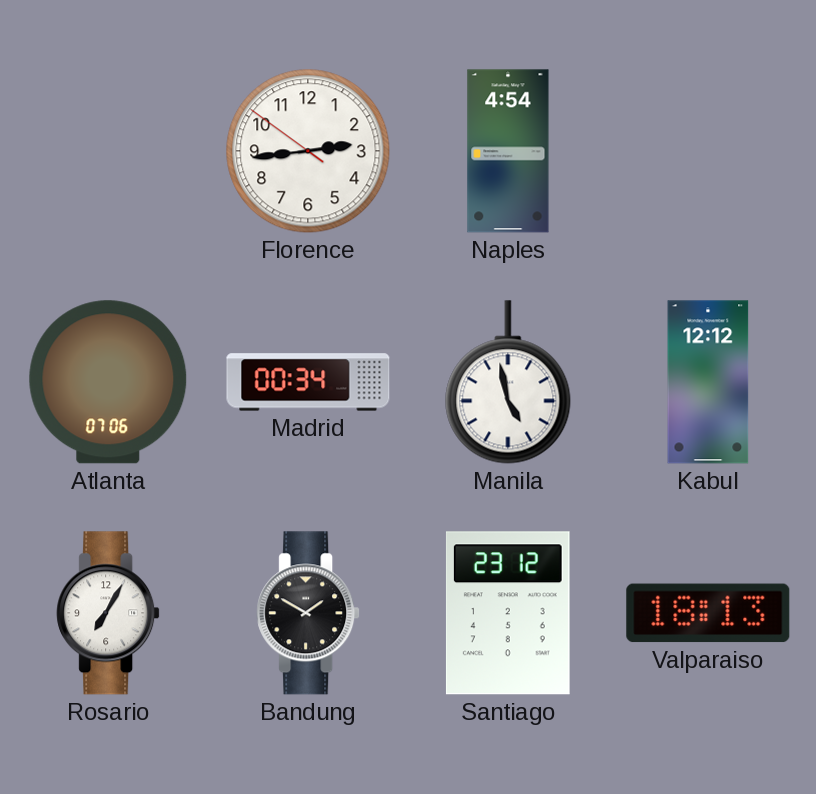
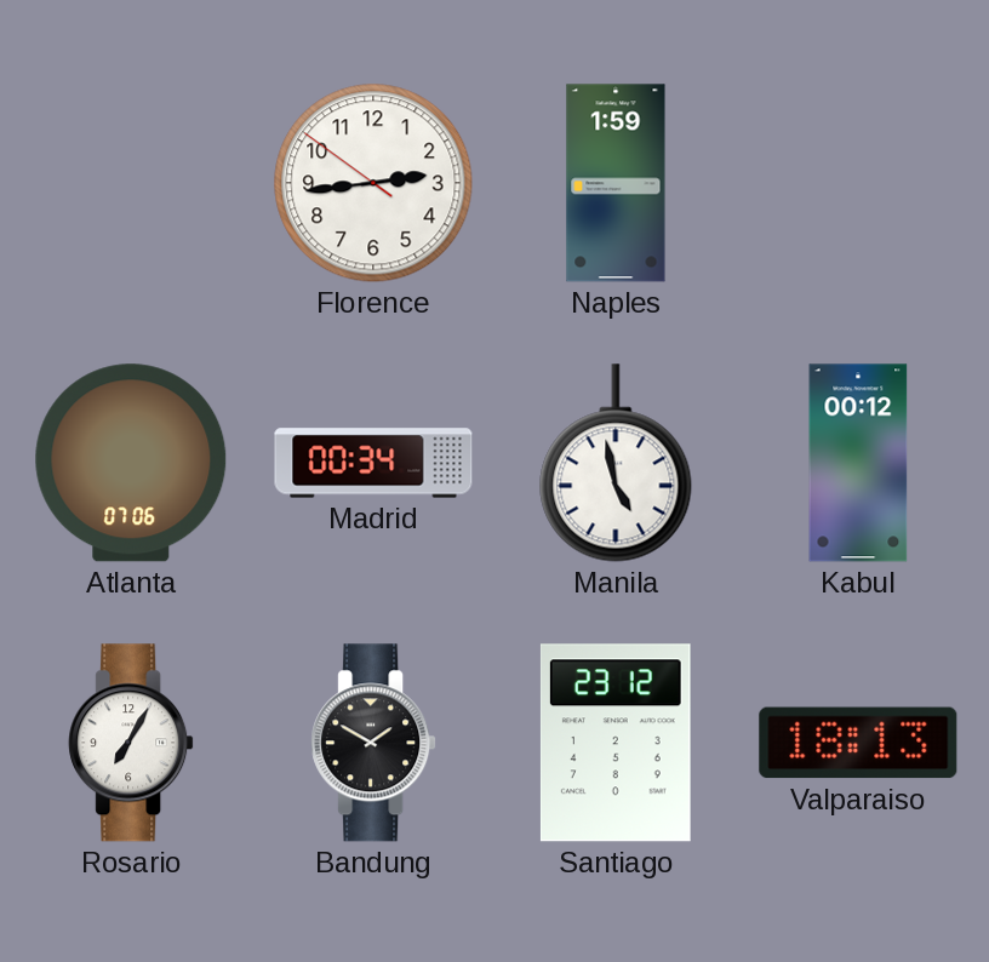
Naples: 4:54 -> 1:59
Kabul: 12:12 -> 00:12
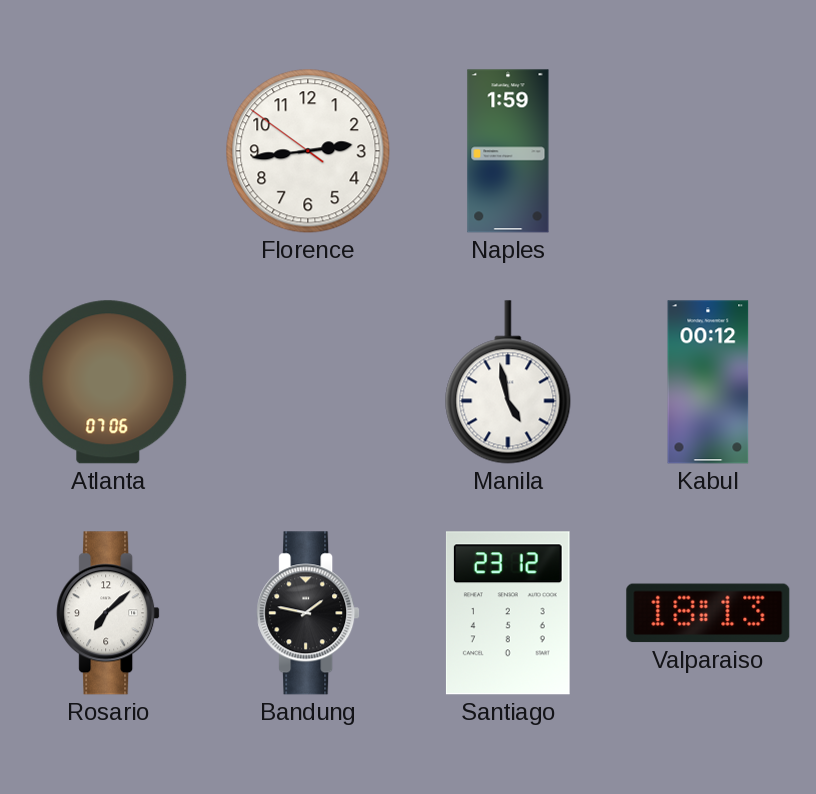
Madrid: 00:34 -> none
Rosario: 7:05 -> 7:08
Bandung: 1:50 -> 1:47
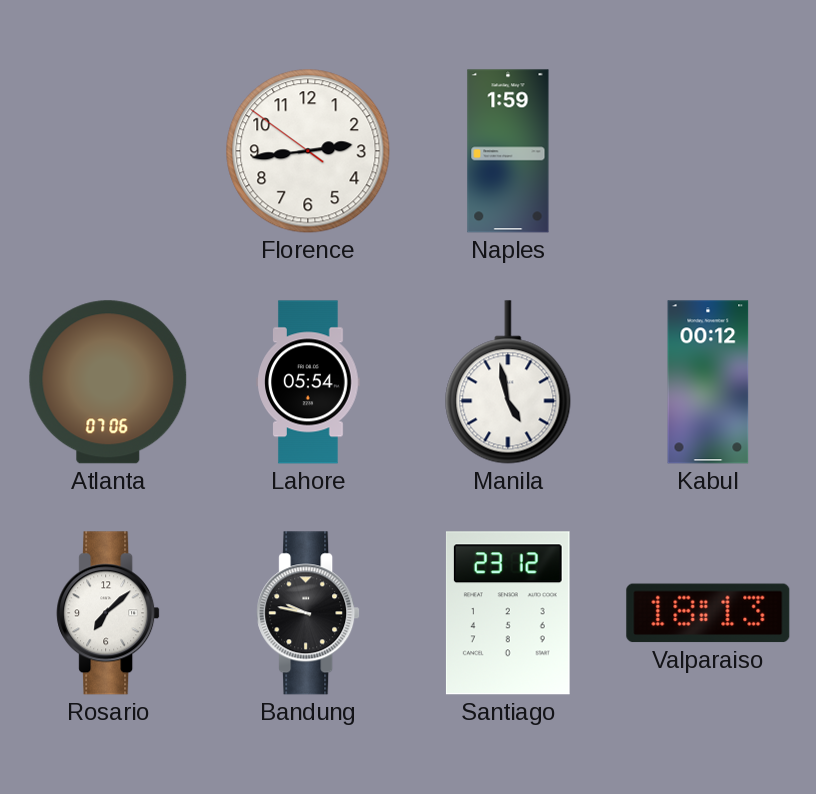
Lahore: none -> 05:54
Bandung: 1:47 -> 9:47
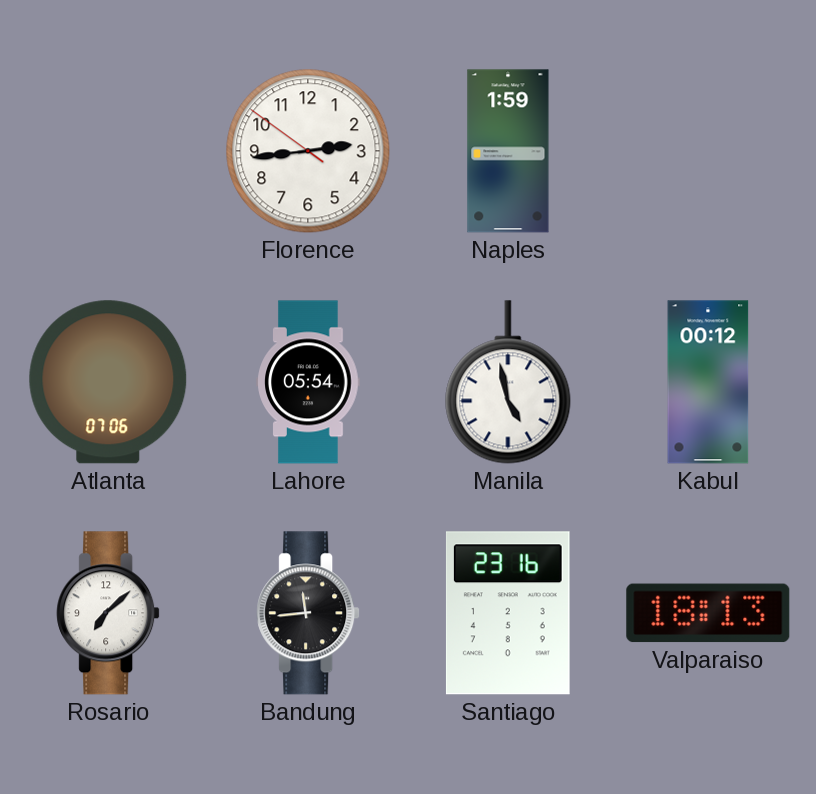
Bandung: 9:47 -> 11:44
Santiago: 23:12 -> 23:16
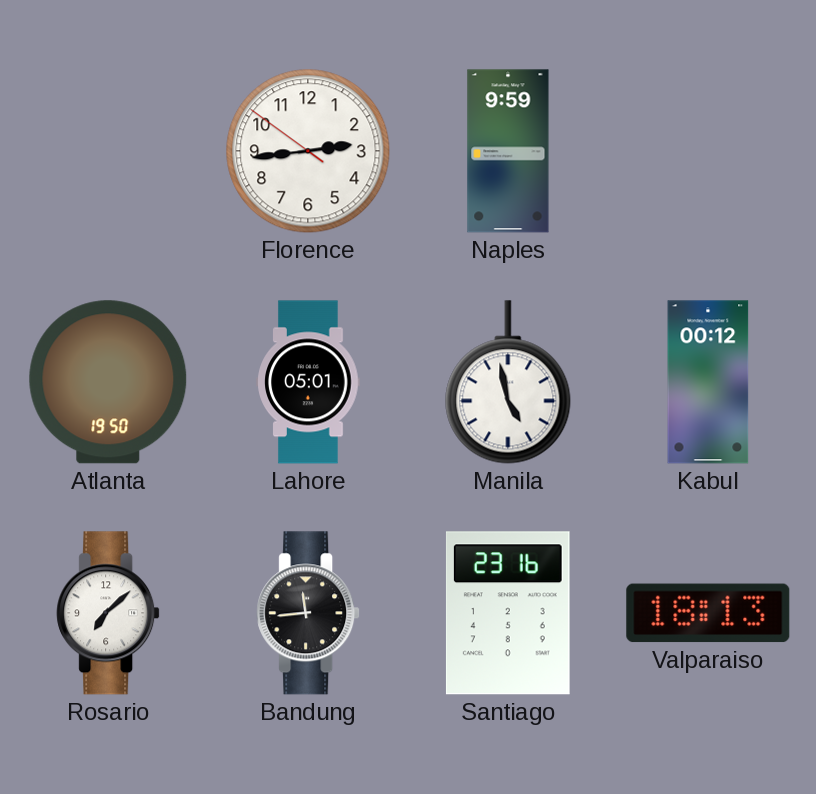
Naples: 1:59 -> 9:59
Atlanta: 07:06 -> 19:50
Lahore: 05:54 -> 05:01
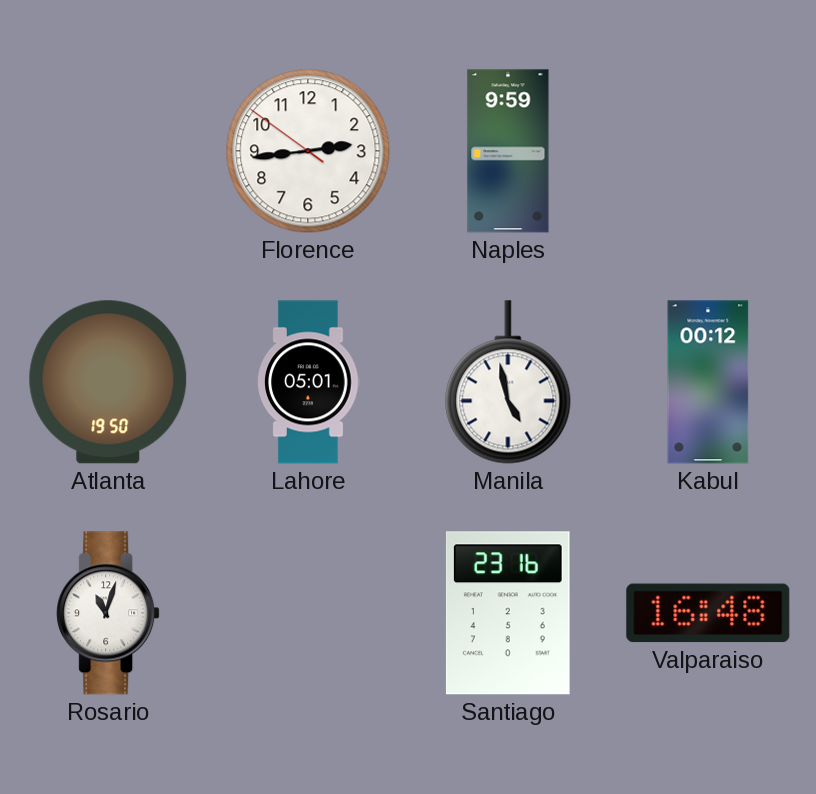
Rosario: 7:08 -> 11:03
Bandung: 11:44 -> none
Valparaiso: 18:13 -> 16:48
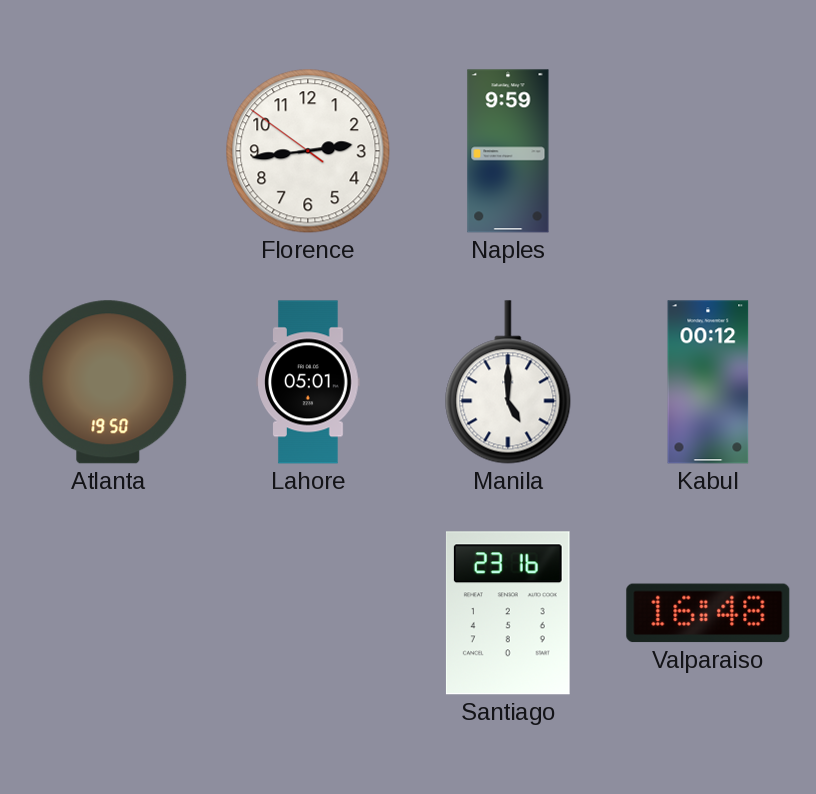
Manila: 4:58 -> 5:00
Rosario: 11:03 -> none
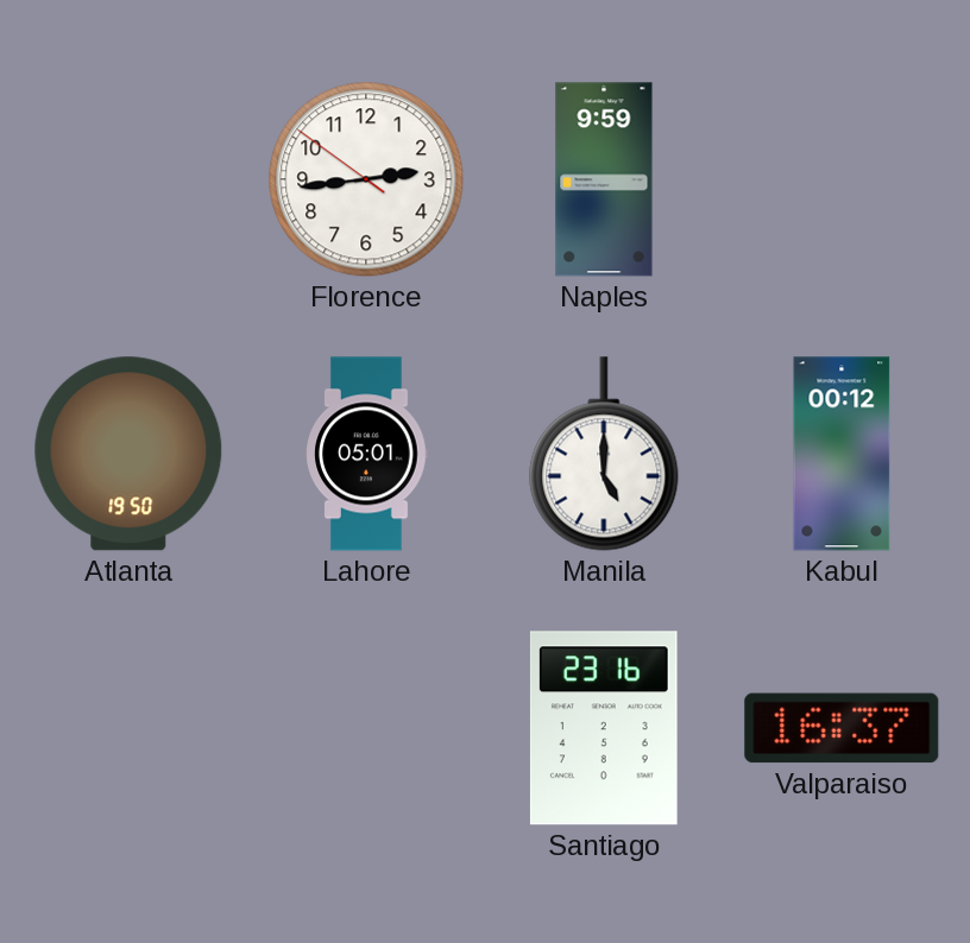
Valparaiso: 16:48 -> 16:37
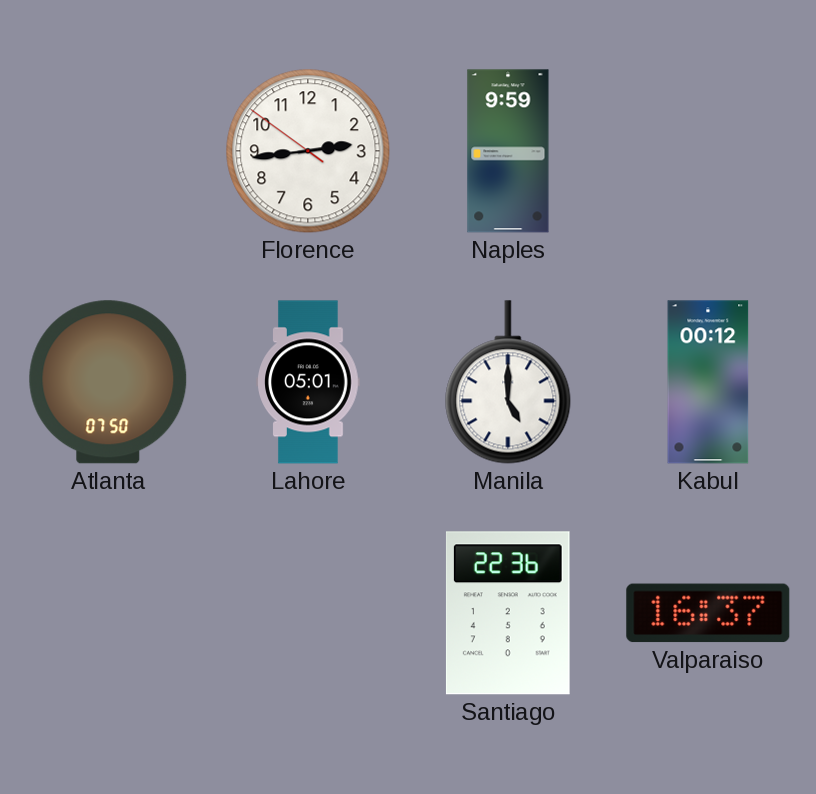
Atlanta: 19:50 -> 07:50
Santiago: 23:16 -> 22:36
